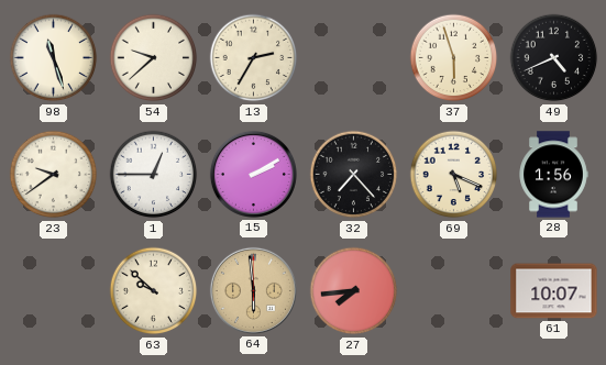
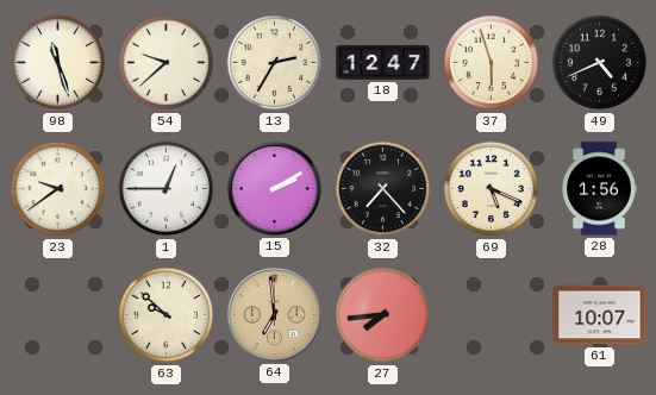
18: none -> 12:47
64: 5:59 -> 6:59
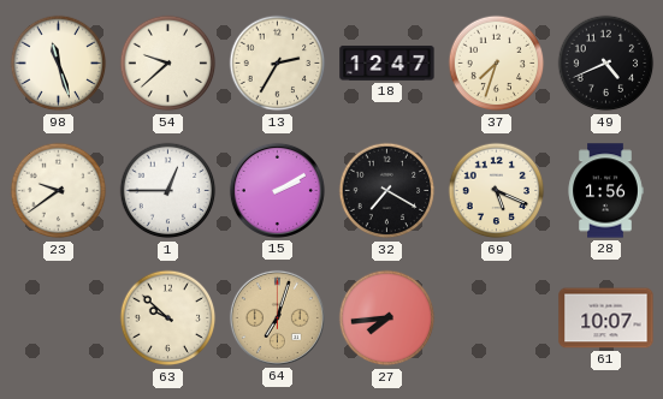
37: 5:57 -> 7:33
32: 7:23 -> 7:20
64: 6:59 -> 7:03
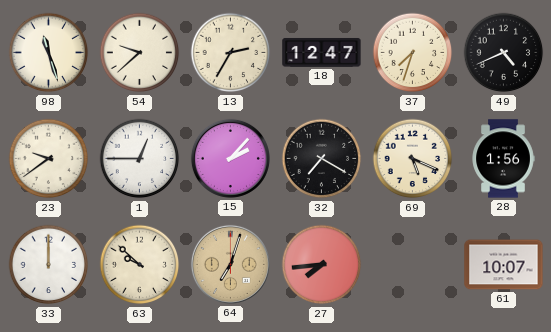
15: 2:10 -> 2:07
33: none -> 12:00
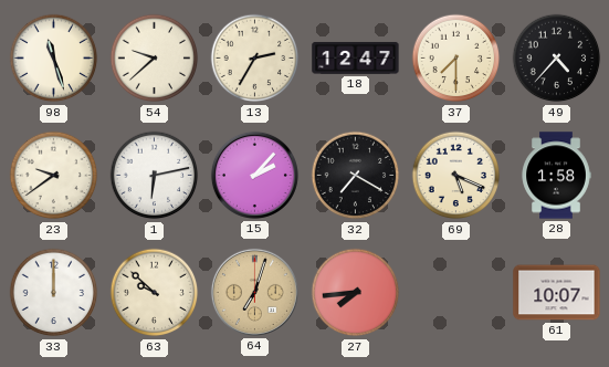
37: 7:33 -> 7:30
49: 4:41 -> 4:37
1: 12:45 -> 6:13
28: 1:56 -> 1:58
